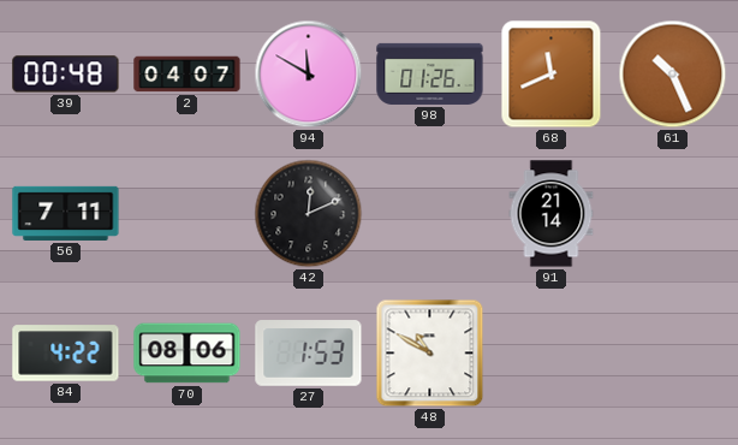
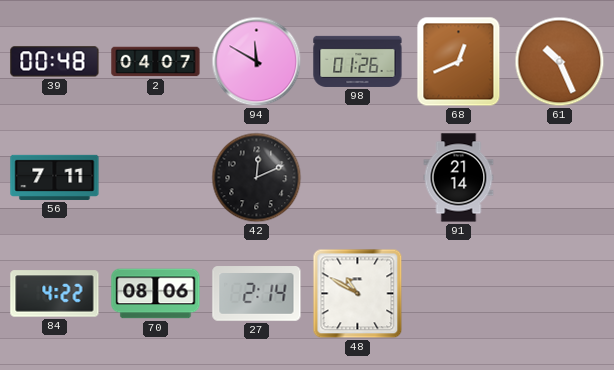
68: 11:41 -> 12:41
27: 1:53 -> 2:14
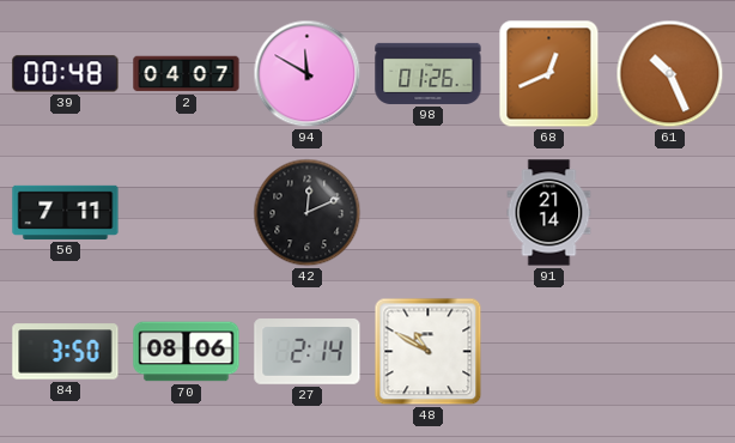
84: 4:22 -> 3:50
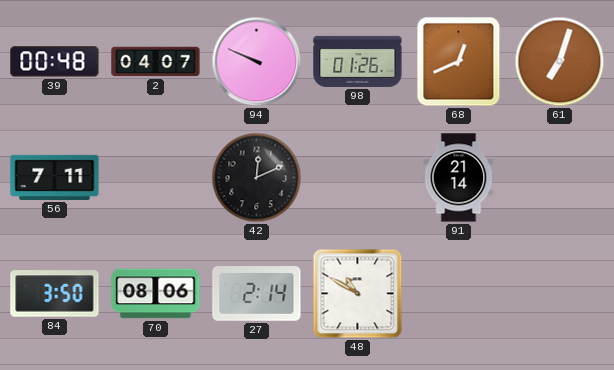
94: 11:50 -> 9:49
61: 10:26 -> 7:03
